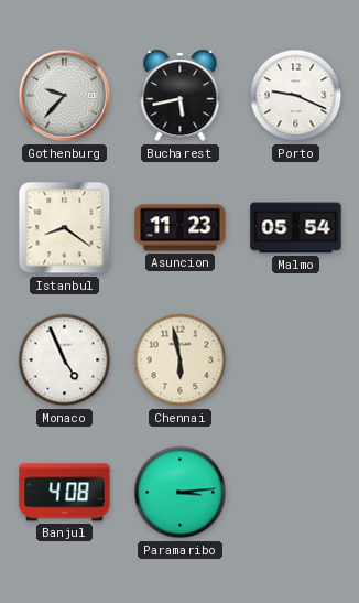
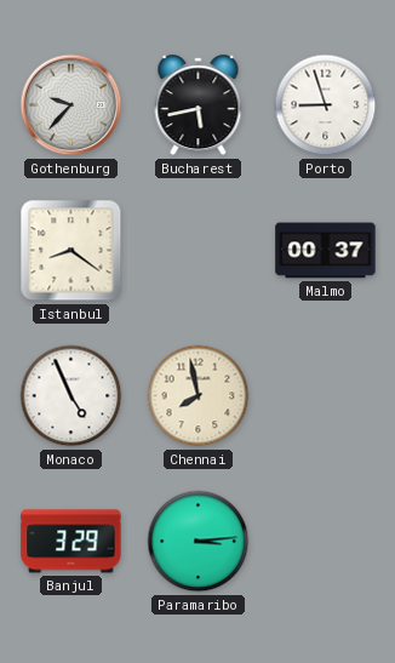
Porto: 9:19 -> 8:57
Asuncion: 11:23 -> none
Malmo: 05:54 -> 00:37
Chennai: 5:58 -> 7:58
Banjul: 4:08 -> 3:29
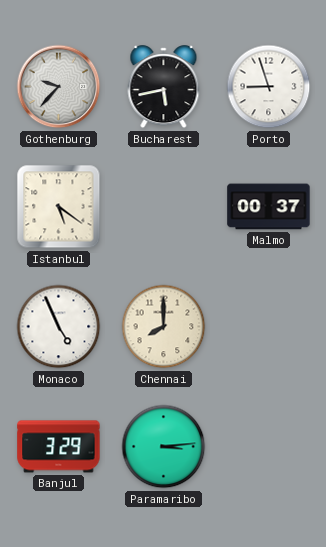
Istanbul: 8:21 -> 5:21
Chennai: 7:58 -> 8:00
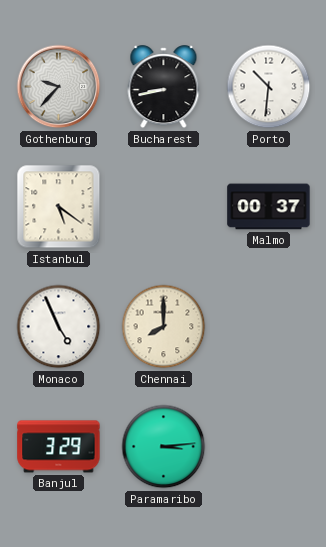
Bucharest: 5:43 -> 8:43
Porto: 8:57 -> 10:31
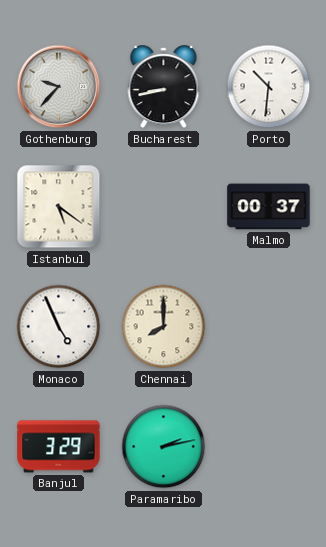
Paramaribo: 3:14 -> 2:13
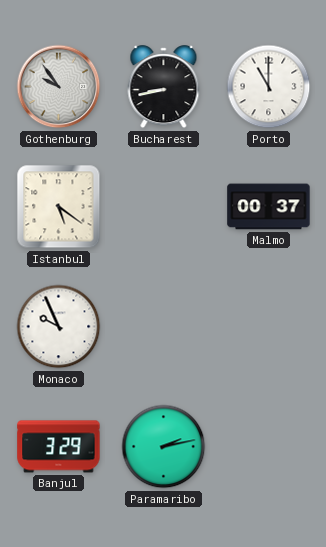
Gothenburg: 9:37 -> 9:54
Porto: 10:31 -> 11:00
Monaco: 4:56 -> 9:56
Chennai: 8:00 -> none
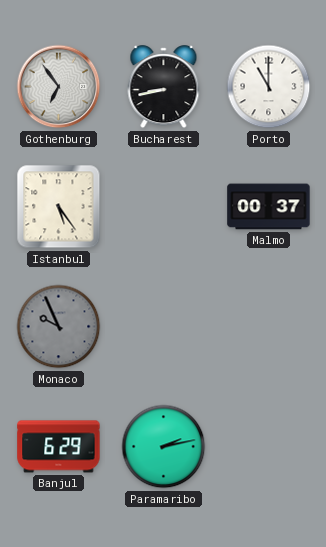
Gothenburg: 9:54 -> 6:54
Istanbul: 5:21 -> 5:24
Monaco dial: white -> grey
Banjul: 3:29 -> 6:29
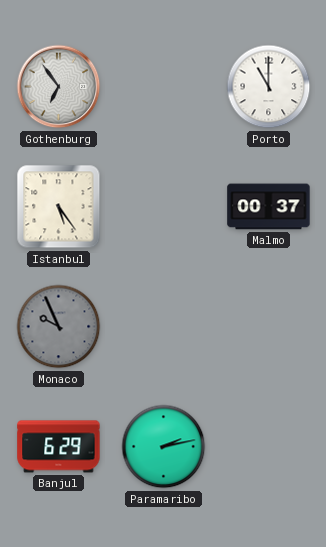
Bucharest: 8:43 -> none
